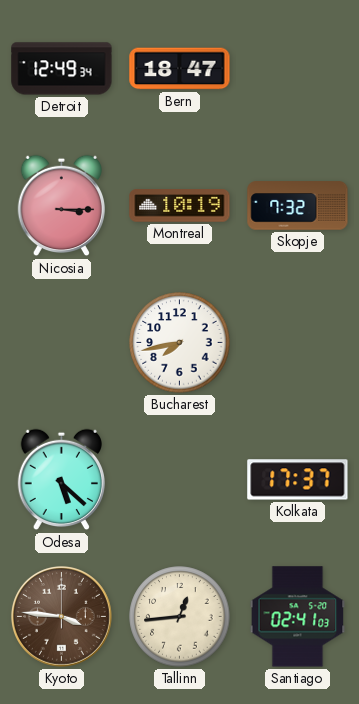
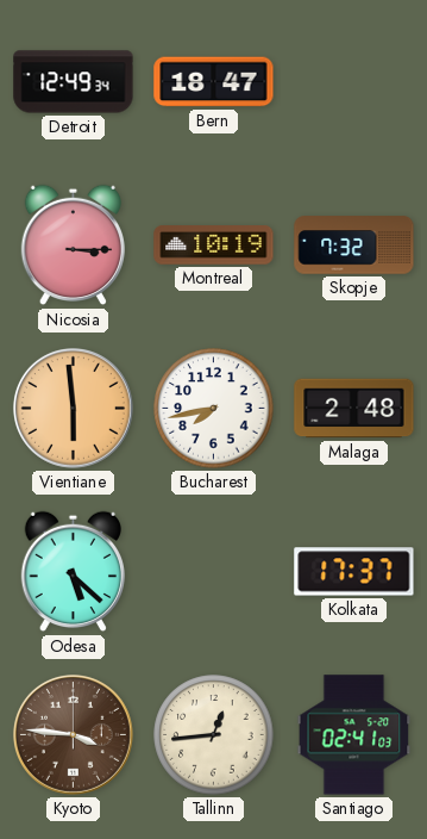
Vientiane: none -> 5:59
Malaga: none -> 2:48
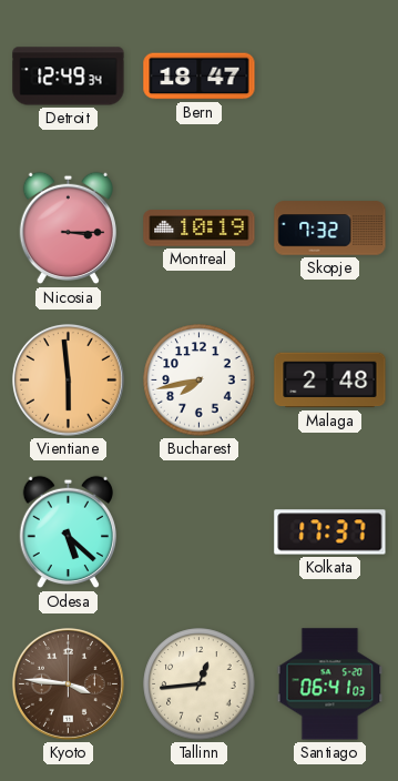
Santiago: 02:41 -> 06:41
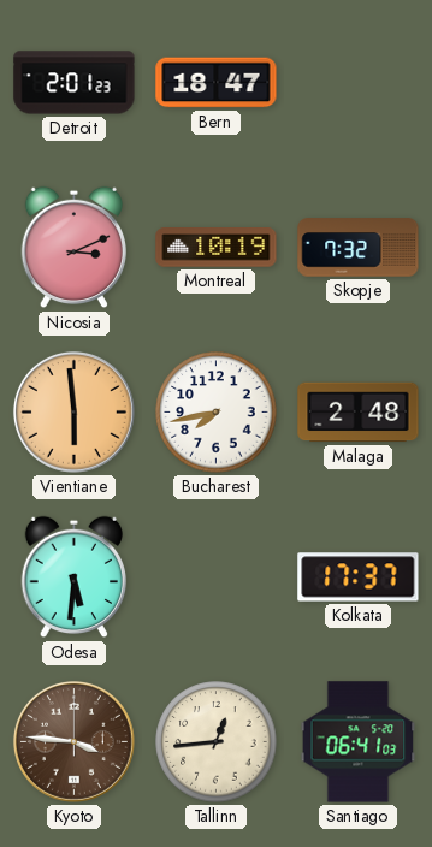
Detroit: 12:49 -> 2:01
Nicosia: 3:15 -> 3:11
Odesa: 5:22 -> 5:31
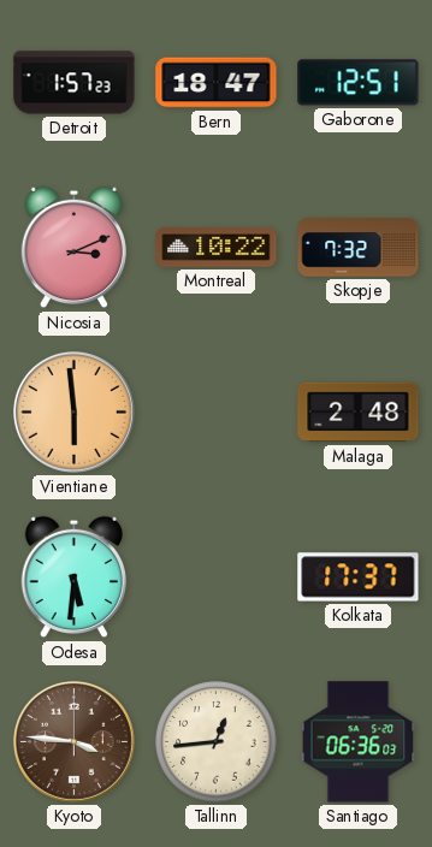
Detroit: 2:01 -> 1:57
Gaborone: none -> 12:51
Montreal: 10:19 -> 10:22
Bucharest: 7:43 -> none
Santiago: 06:41 -> 06:36
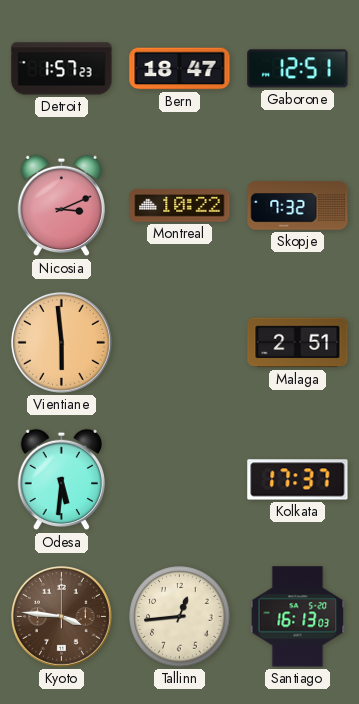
Malaga: 2:48 -> 2:51
Santiago: 06:36 -> 16:13
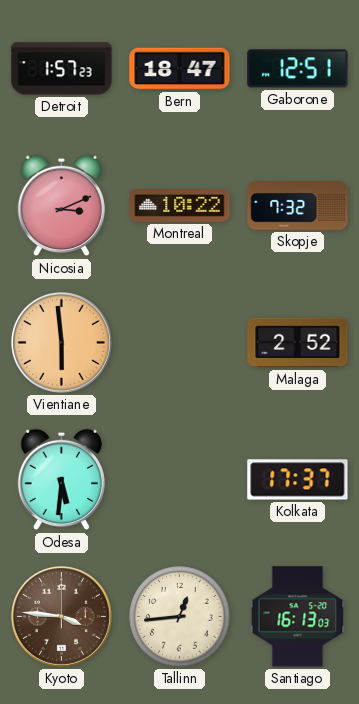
Malaga: 2:51 -> 2:52
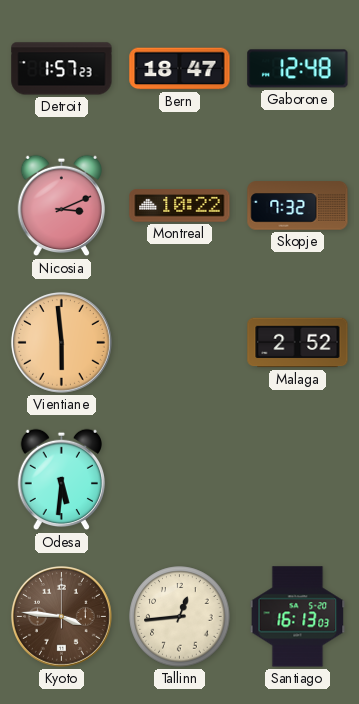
Gaborone: 12:51 -> 12:48
Kolkata: 17:37 -> none
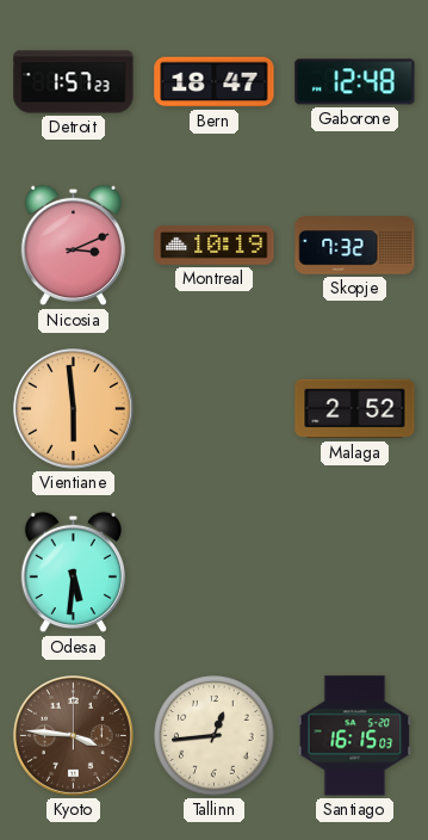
Montreal: 10:22 -> 10:19
Santiago: 16:13 -> 16:15
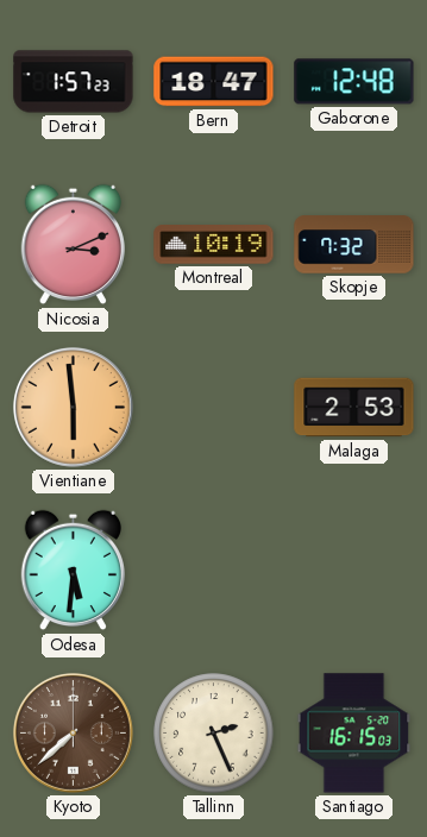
Malaga: 2:52 -> 2:53
Kyoto: 3:46 -> 7:38
Tallinn: 12:44 -> 2:26
